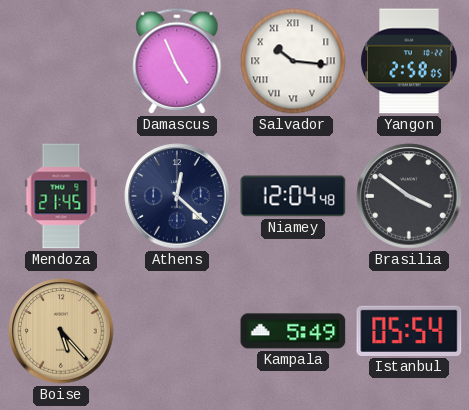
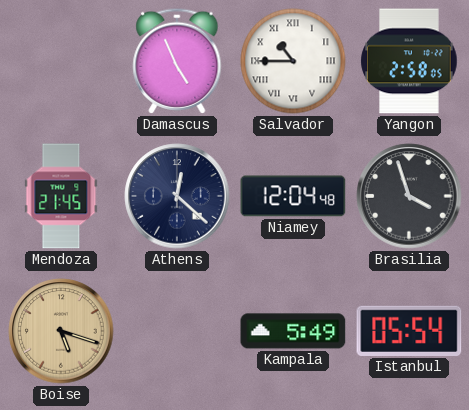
Salvador: 10:16 -> 10:45
Brasilia: 3:51 -> 3:57
Boise: 5:23 -> 5:18
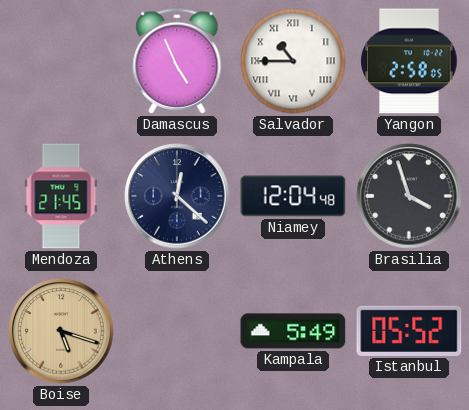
Istanbul: 05:54 -> 05:52
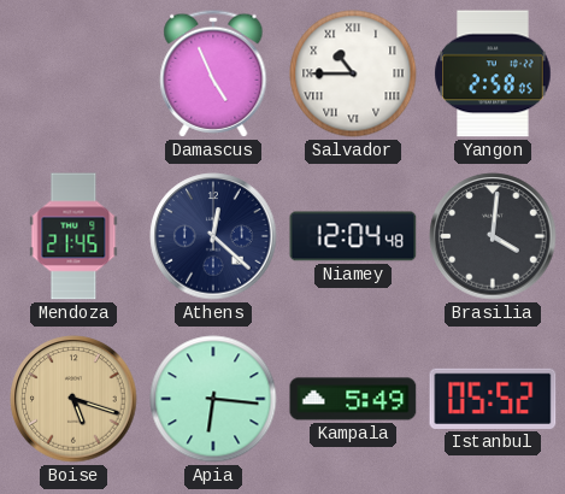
Brasilia: 3:57 -> 4:01
Apia: none -> 6:16
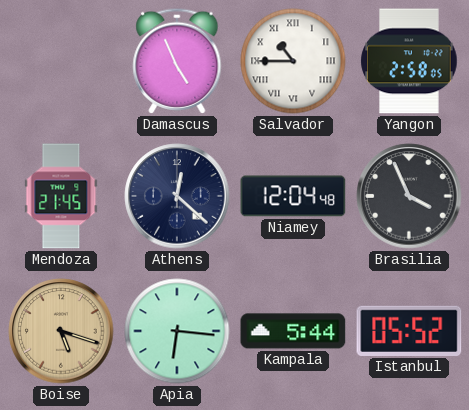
Brasilia: 4:01 -> 3:56
Kampala: 5:49 -> 5:44
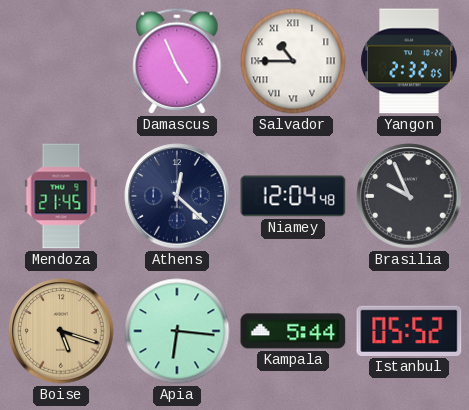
Yangon: 2:58 -> 2:32
Brasilia: 3:56 -> 9:56
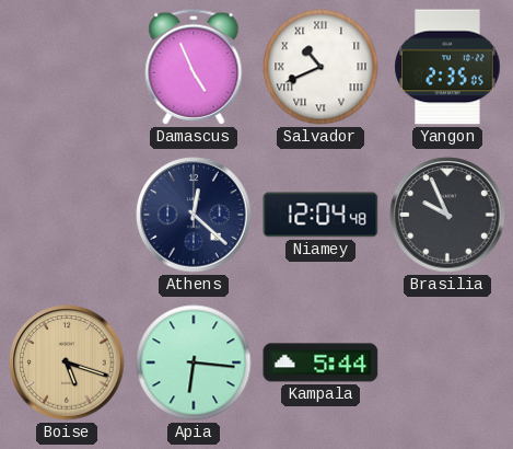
Salvador: 10:45 -> 10:41
Yangon: 2:32 -> 2:35
Mendoza: 21:45 -> none
Istanbul: 05:52 -> none
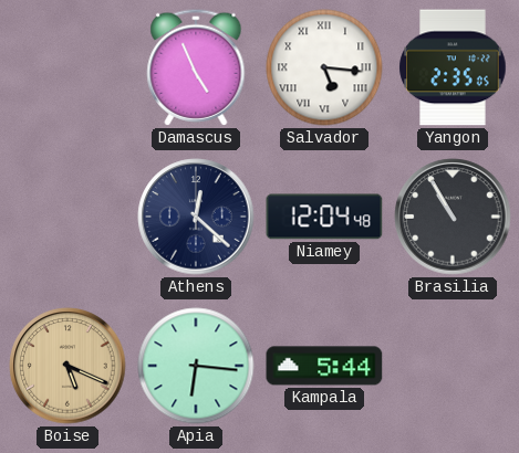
Salvador: 10:41 -> 5:16
Brasilia: 9:56 -> 10:55
Boise: 5:18 -> 5:19
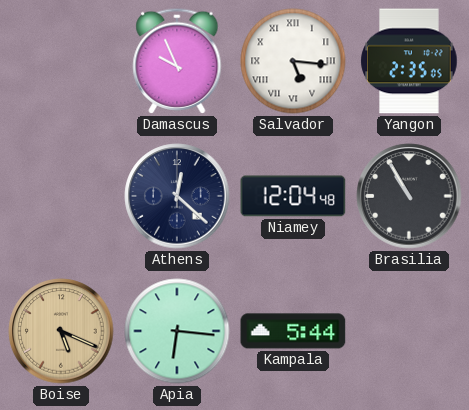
Damascus: 4:56 -> 9:56
